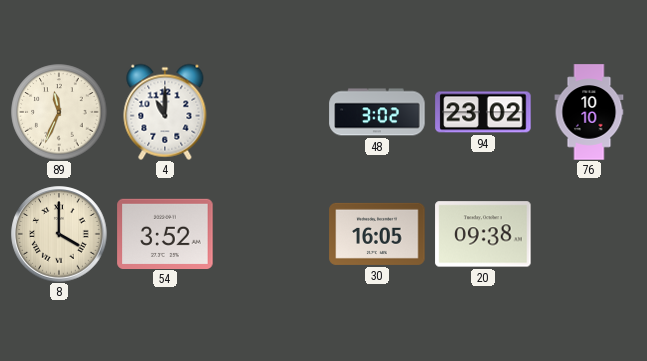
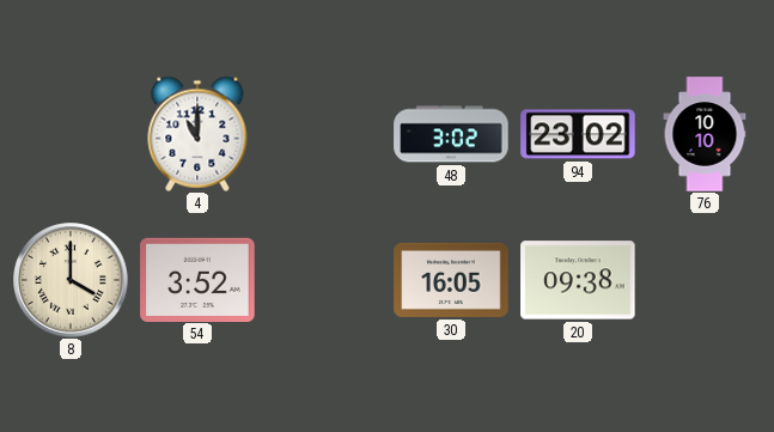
89: 11:34 -> none
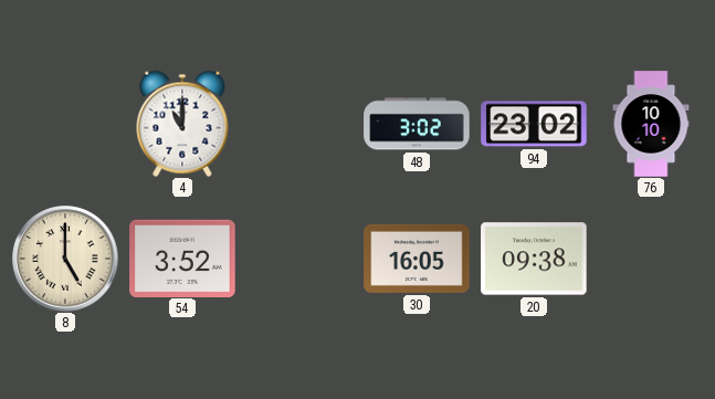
8: 4:00 -> 5:00
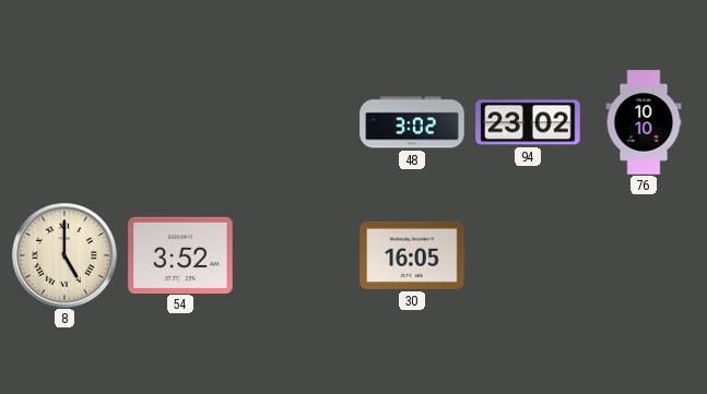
4: 11:00 -> none
20: 09:38 -> none
